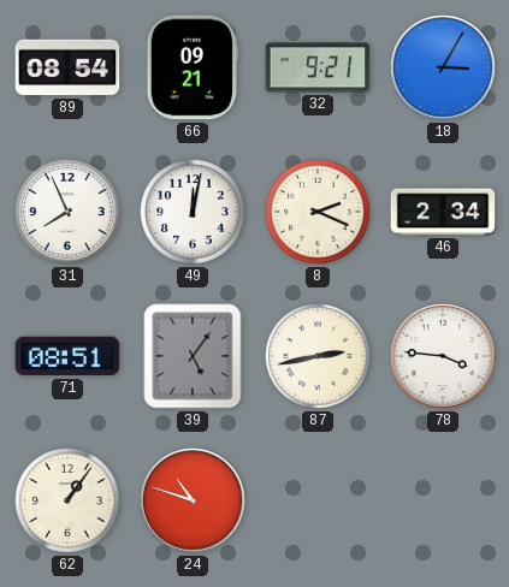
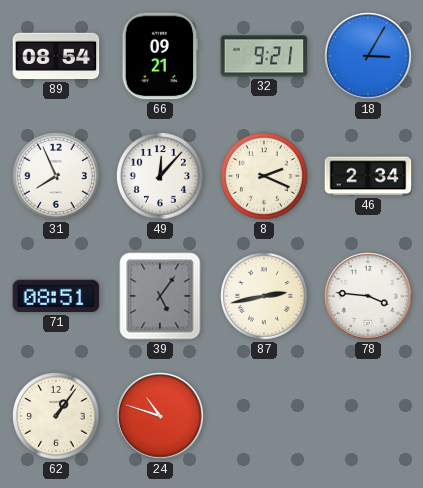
49: 12:02 -> 12:07
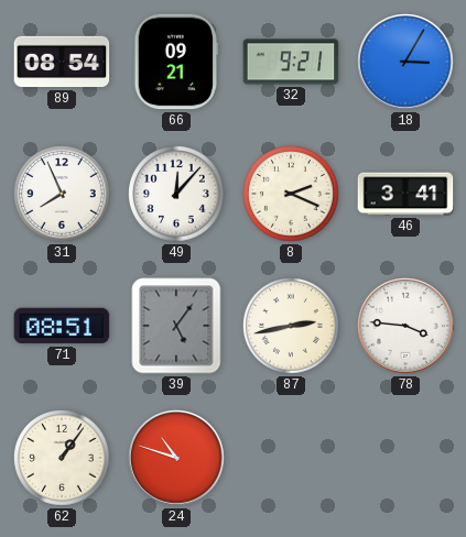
46: 2:34 -> 3:41
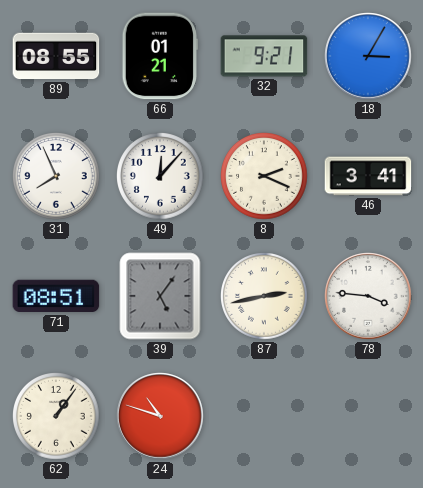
89: 08:54 -> 08:55
66: 09:21 -> 01:21
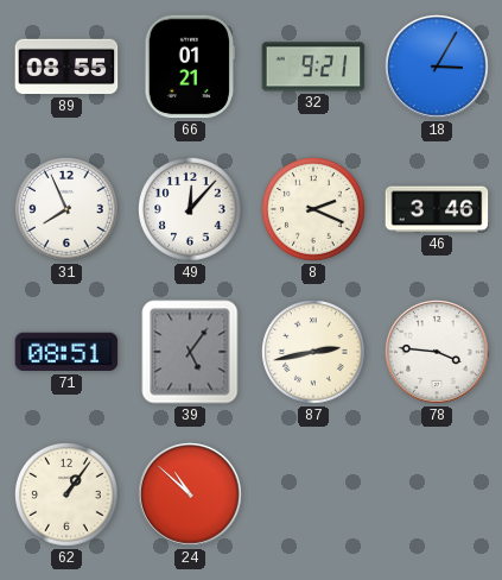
46: 3:41 -> 3:46
24: 10:48 -> 10:52
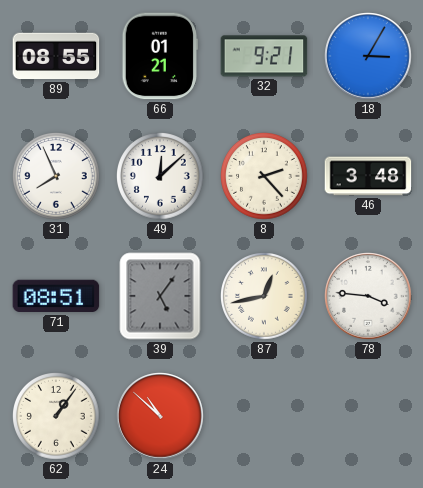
49: 12:07 -> 12:08
8: 2:19 -> 2:23
46: 3:46 -> 3:48
87: 2:43 -> 12:43
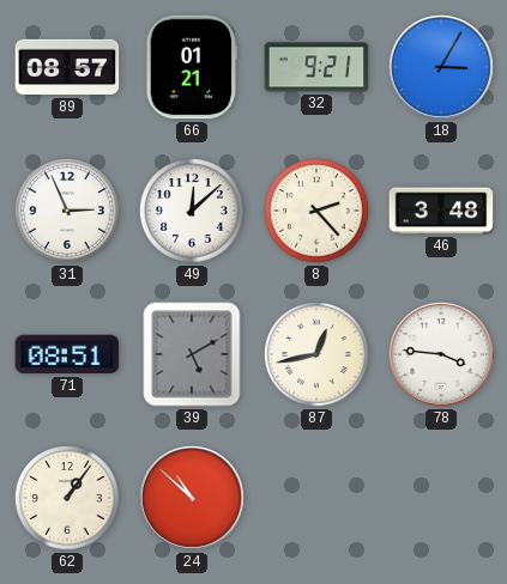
89: 08:55 -> 08:57
31: 7:56 -> 2:56
39: 5:06 -> 5:10
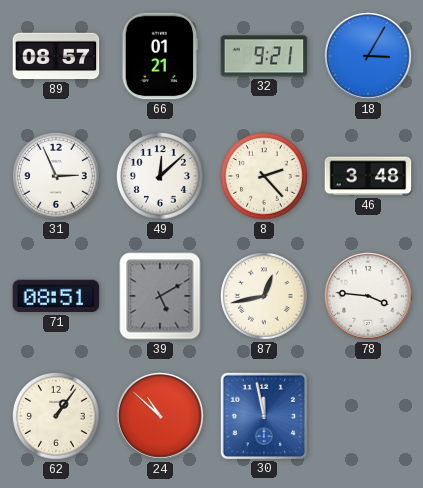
30: none -> 11:58
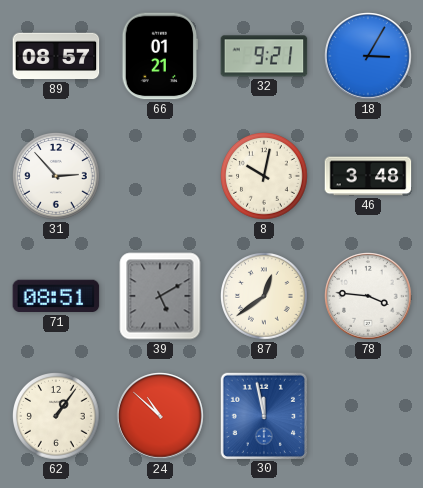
31: 2:56 -> 2:53
49: 12:08 -> none
8: 2:23 -> 10:02
87: 12:43 -> 12:39
